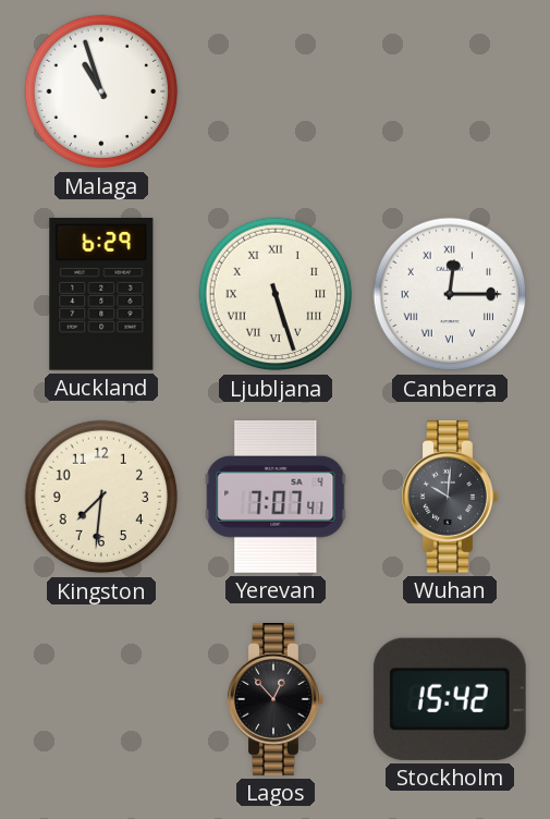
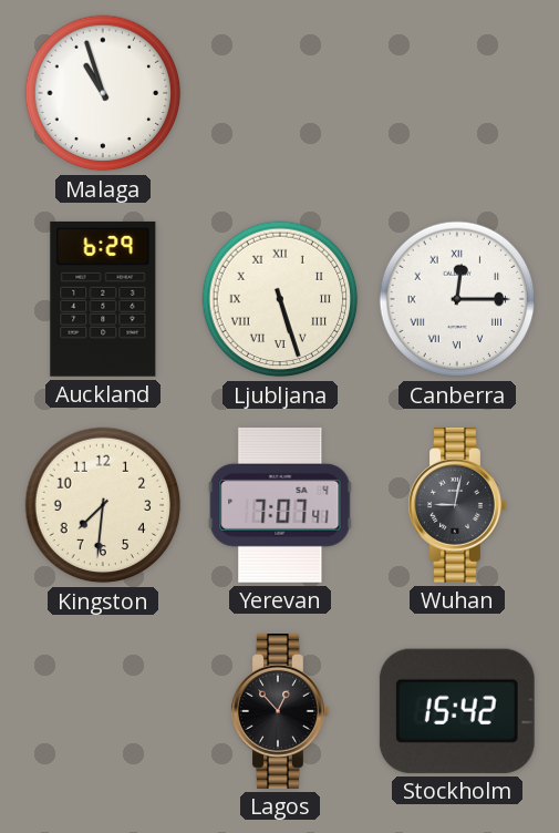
Wuhan: 10:01 -> 9:02
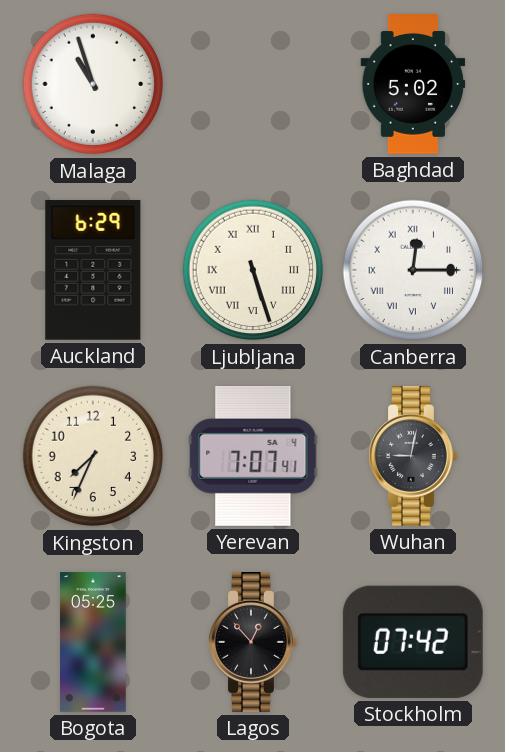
Baghdad: none -> 5:02
Kingston: 7:31 -> 7:34
Bogota: none -> 05:25
Stockholm: 15:42 -> 07:42
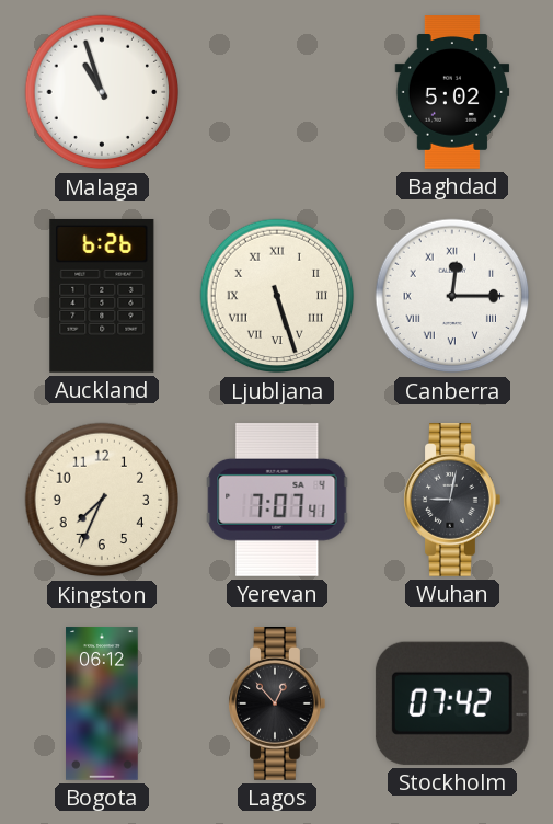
Auckland: 6:29 -> 6:26
Bogota: 05:25 -> 06:12
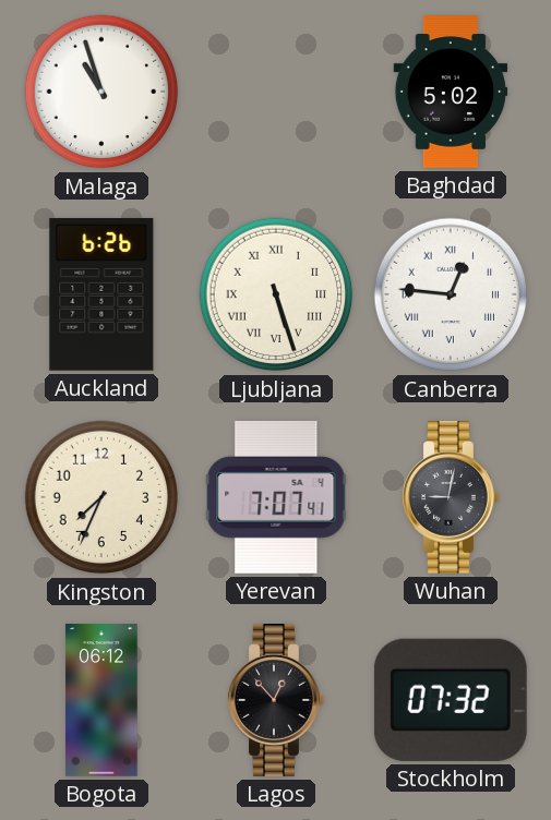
Canberra: 12:15 -> 12:46
Stockholm: 07:42 -> 07:32
